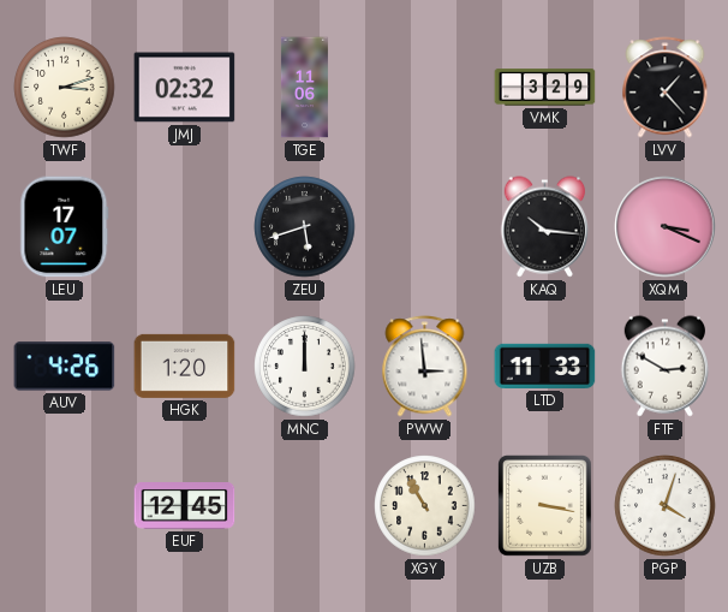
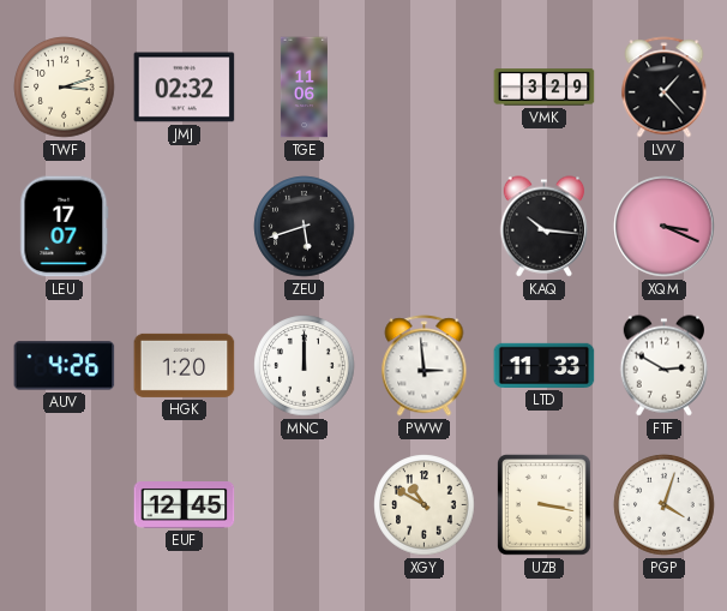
XGY: 10:55 -> 10:50
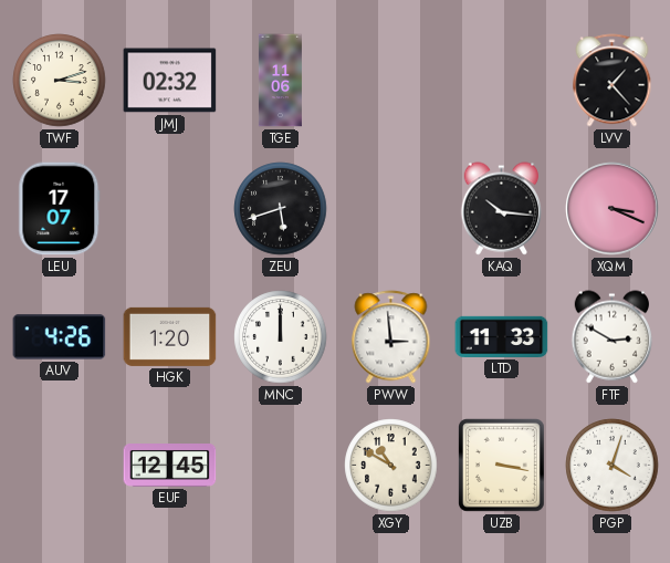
VMK: 3:29 -> none
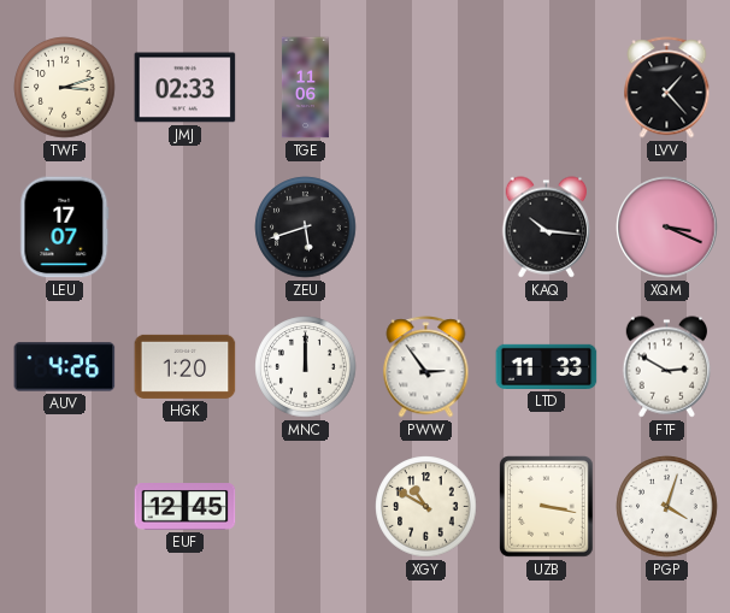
JMJ: 02:32 -> 02:33
PWW: 2:59 -> 2:54
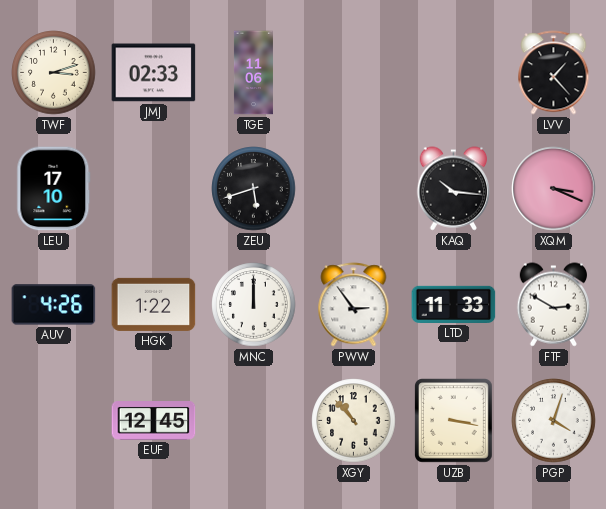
LEU: 17:07 -> 17:10
HGK: 1:20 -> 1:22
XGY: 10:50 -> 10:53
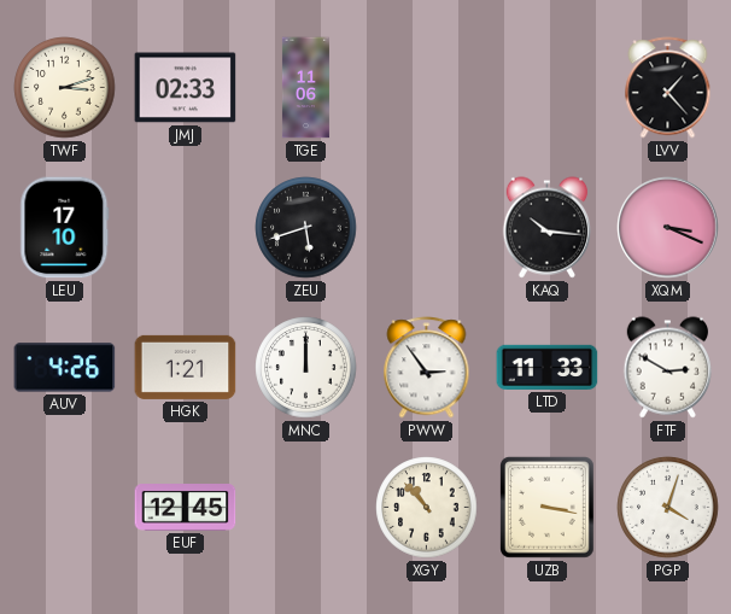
HGK: 1:22 -> 1:21
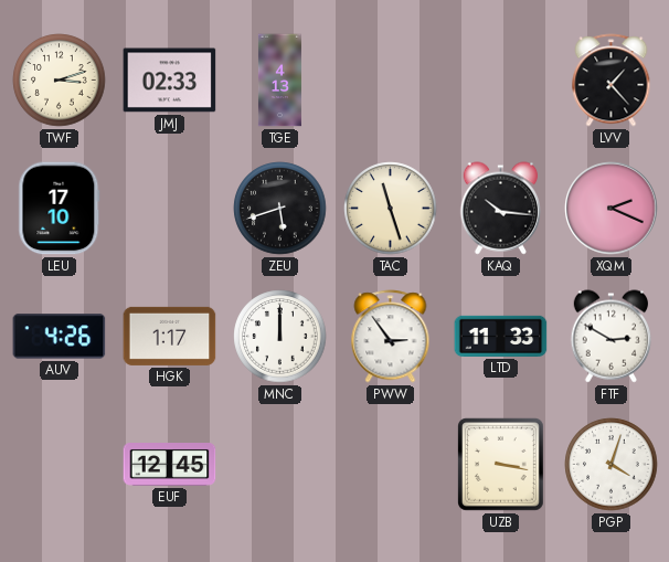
TGE: 11:06 -> 4:13
TAC: none -> 11:27
XQM: 3:19 -> 2:19
HGK: 1:21 -> 1:17
XGY: 10:53 -> none
